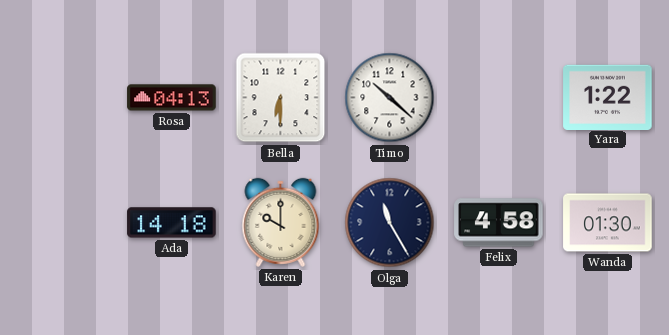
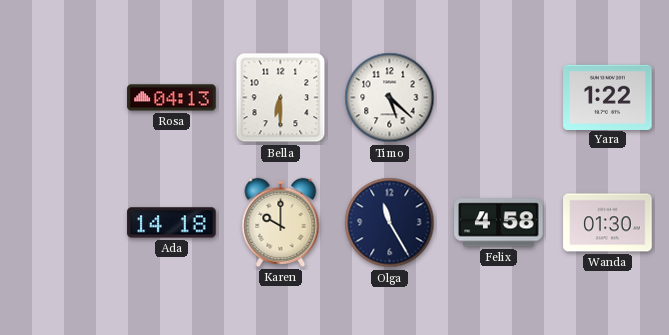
Timo: 10:22 -> 5:22
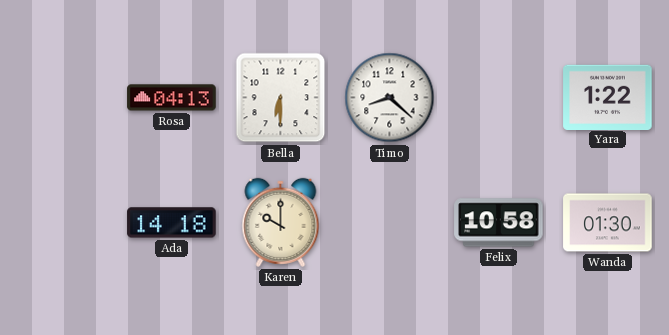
Timo: 5:22 -> 8:22
Olga: 11:25 -> none
Felix: 4:58 -> 10:58
